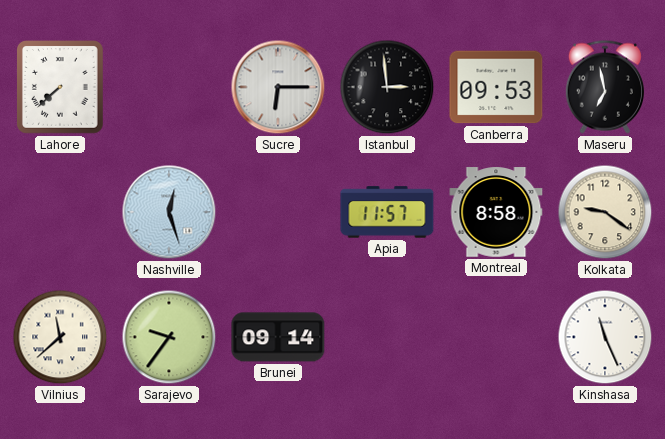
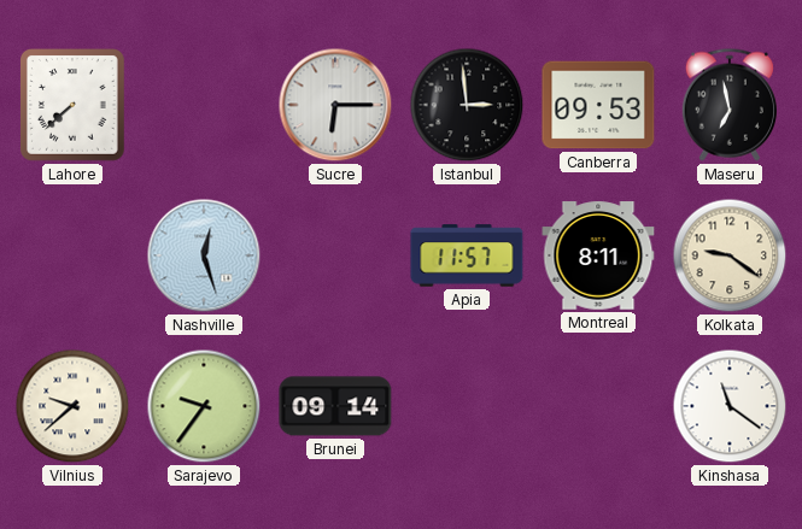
Montreal: 8:58 -> 8:11
Vilnius: 11:38 -> 9:38
Kinshasa: 11:26 -> 11:21
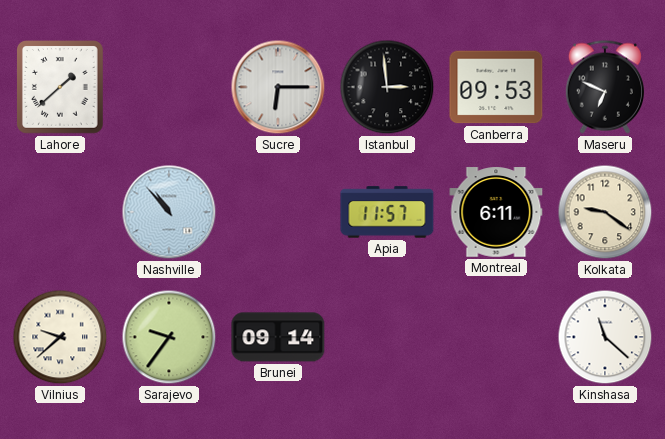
Lahore: 7:38 -> 1:38
Maseru: 6:58 -> 6:49
Nashville: 12:27 -> 10:53
Montreal: 8:11 -> 6:11
Kinshasa: 11:21 -> 11:22
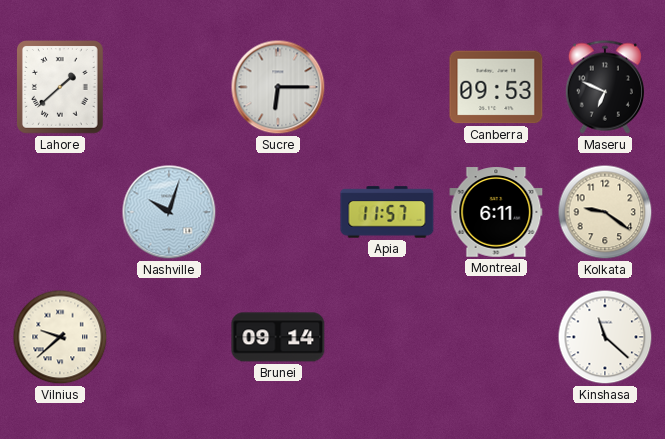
Istanbul: 2:59 -> none
Nashville: 10:53 -> 10:03
Sarajevo: 9:36 -> none
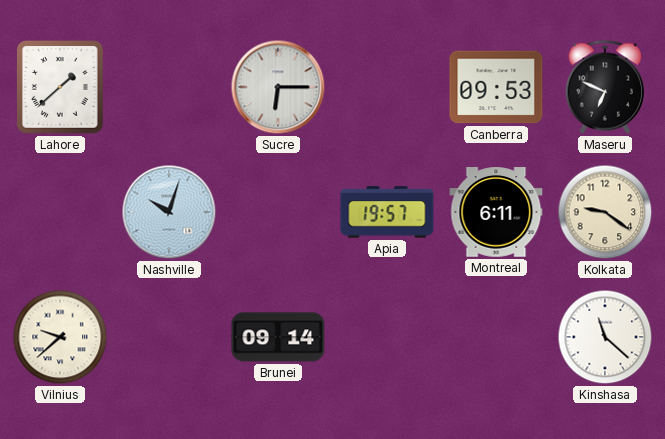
Apia: 11:57 -> 19:57
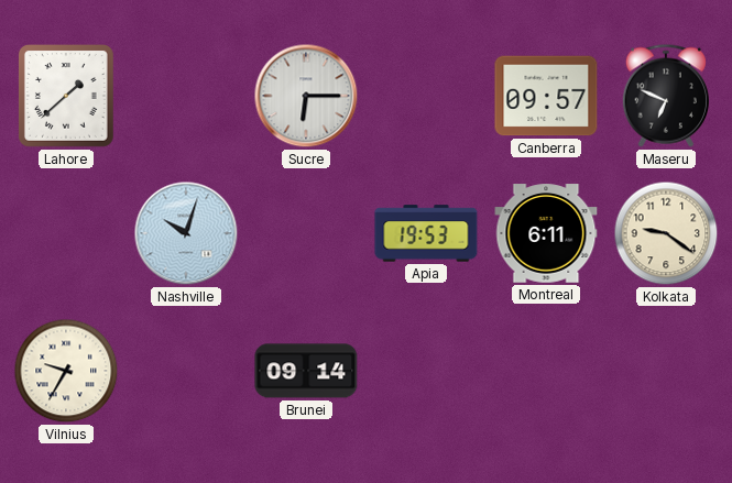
Canberra: 09:53 -> 09:57
Apia: 19:57 -> 19:53
Vilnius: 9:38 -> 9:35
Kinshasa: 11:22 -> none
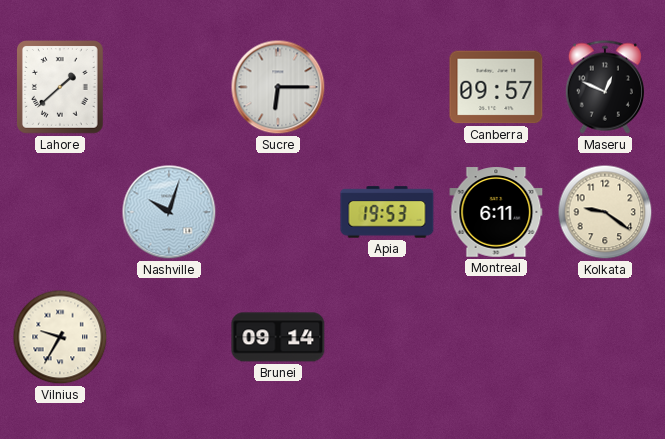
Maseru: 6:49 -> 12:49
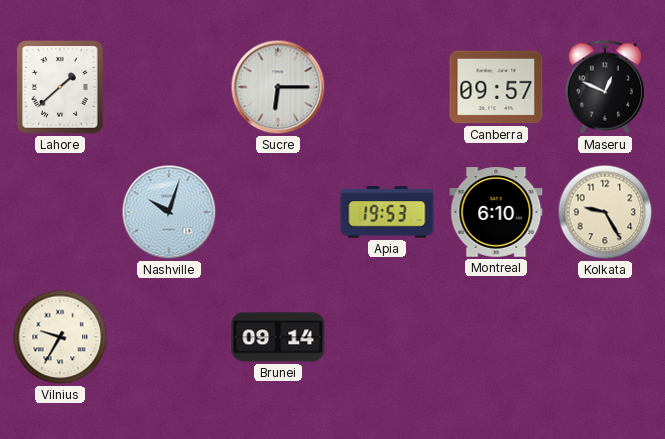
Montreal: 6:11 -> 6:10
Kolkata: 9:21 -> 9:25
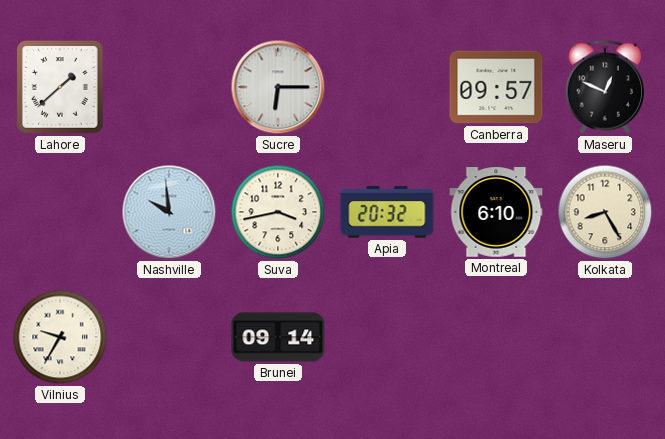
Nashville: 10:03 -> 9:59
Suva: none -> 3:43
Apia: 19:53 -> 20:32
Kolkata: 9:25 -> 8:25
